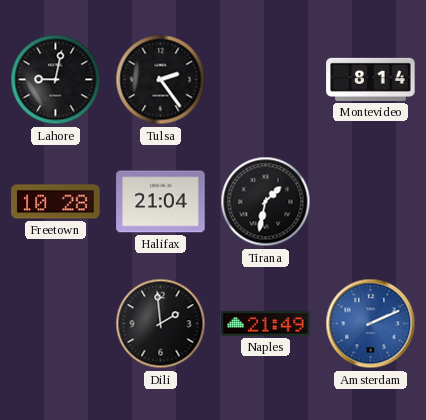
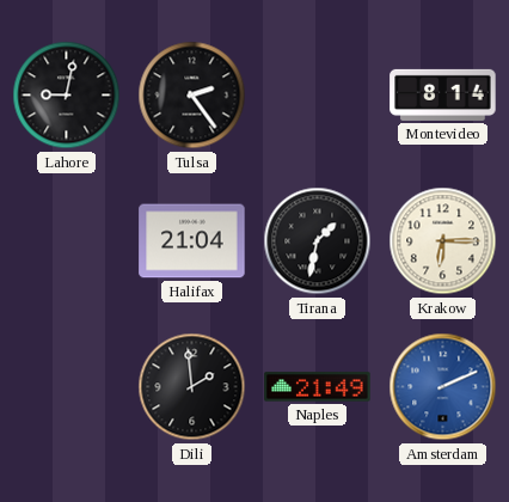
Freetown: 10:28 -> none
Krakow: none -> 6:15
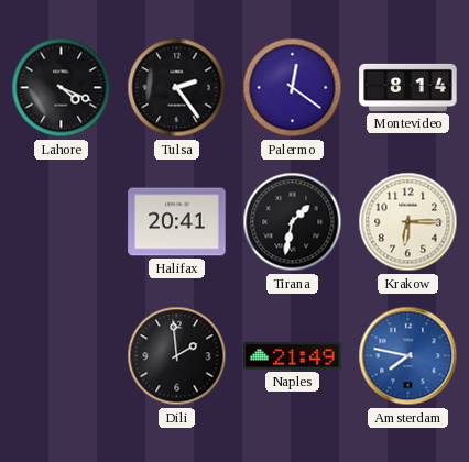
Lahore: 9:02 -> 4:19
Palermo: none -> 12:21
Halifax: 21:04 -> 20:41
Amsterdam: 2:11 -> 7:47
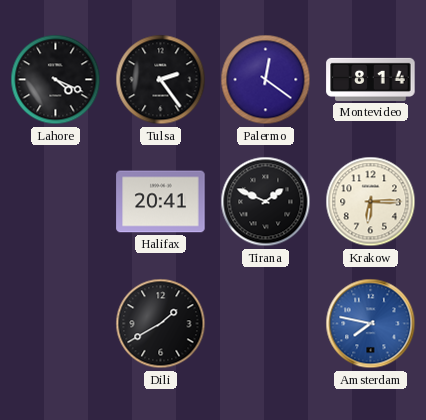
Tirana: 1:32 -> 1:49
Dili: 1:59 -> 1:40
Naples: 21:49 -> none
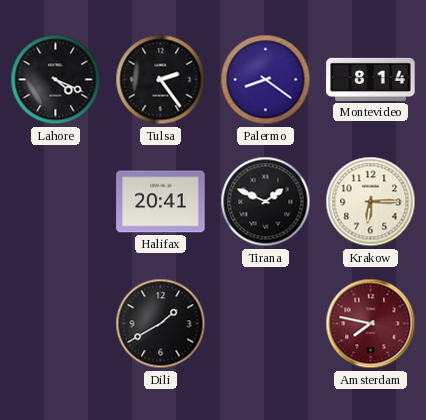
Palermo: 12:21 -> 8:21
Amsterdam dial: blue -> burgundy
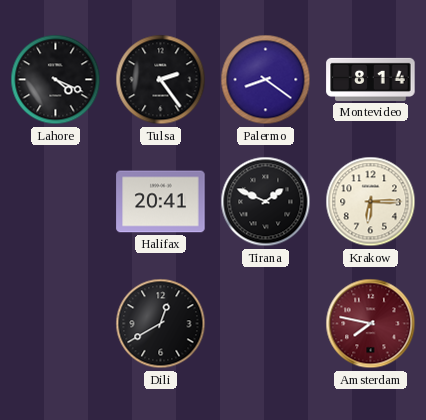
Dili: 1:40 -> 12:40
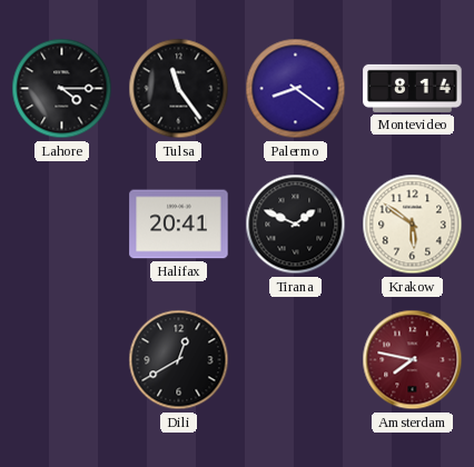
Lahore: 4:19 -> 4:15
Tulsa: 2:24 -> 11:24
Krakow: 6:15 -> 5:51
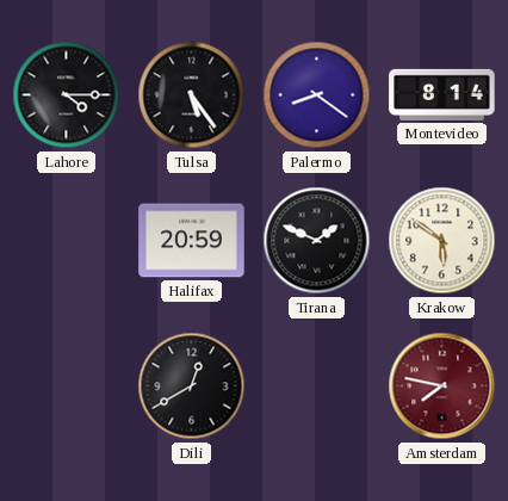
Tulsa: 11:24 -> 5:24
Halifax: 20:41 -> 20:59
